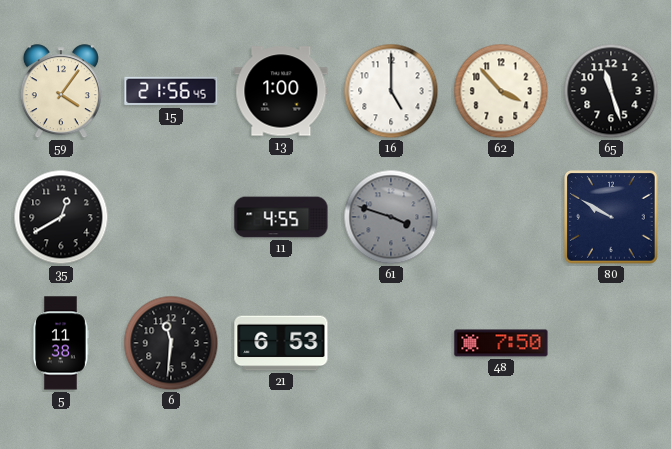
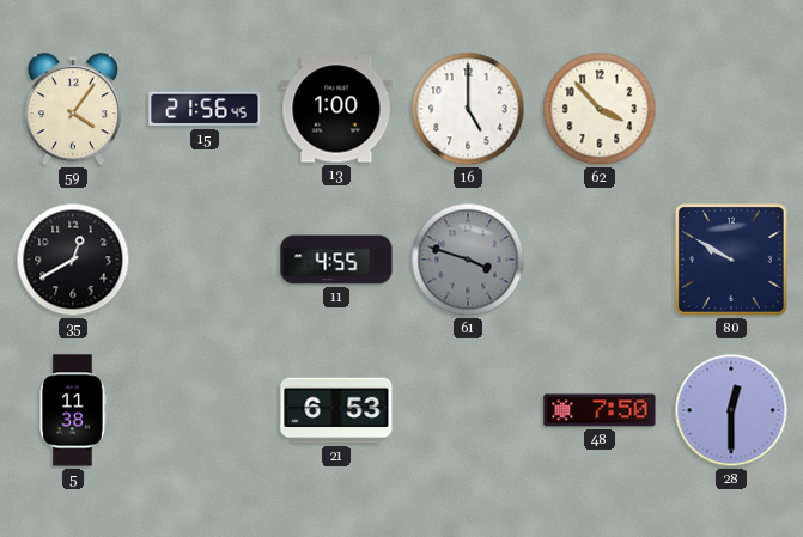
65: 11:27 -> none
6: 11:31 -> none
28: none -> 12:30
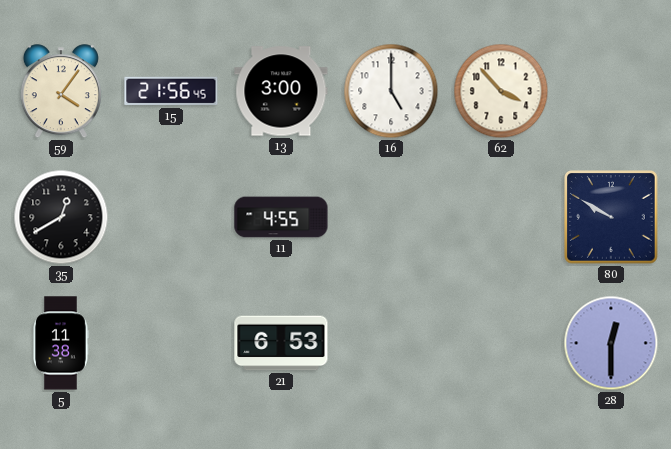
13: 1:00 -> 3:00
61: 3:48 -> none
48: 7:50 -> none
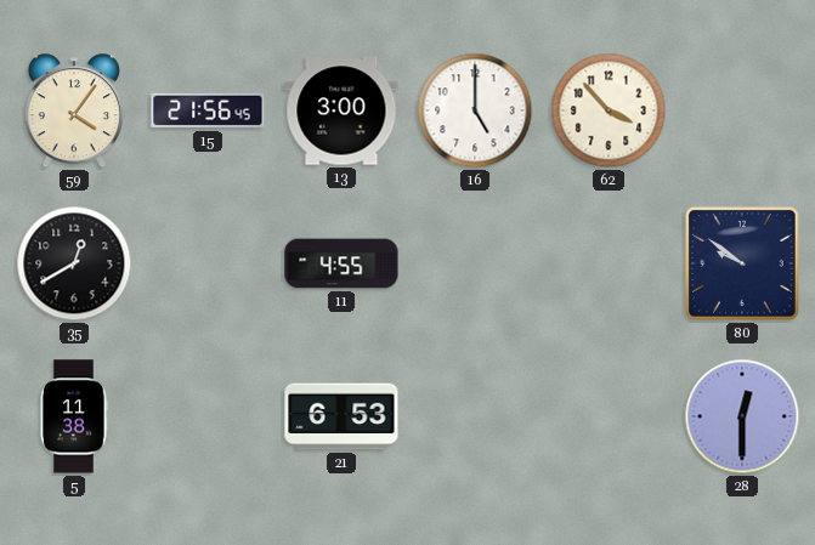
80: 9:50 -> 9:51
